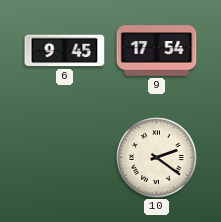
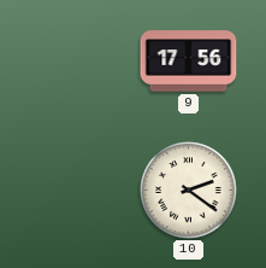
6: 9:45 -> none
9: 17:54 -> 17:56
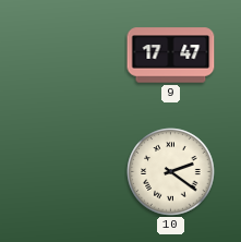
9: 17:56 -> 17:47
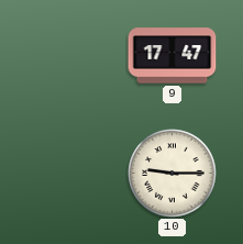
10: 2:21 -> 9:15
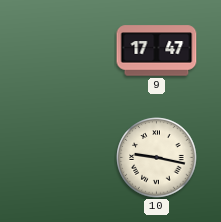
10: 9:15 -> 9:17
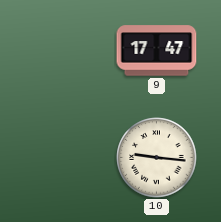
10: 9:17 -> 9:16
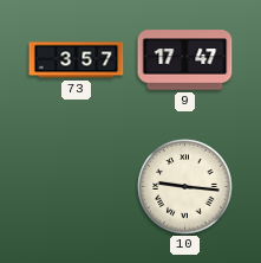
73: none -> 3:57
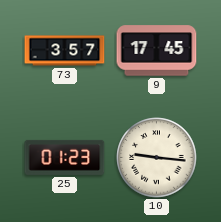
9: 17:47 -> 17:45
25: none -> 01:23
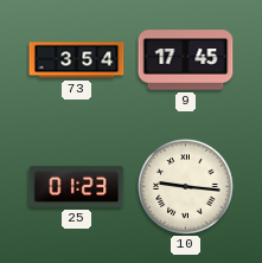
73: 3:57 -> 3:54
